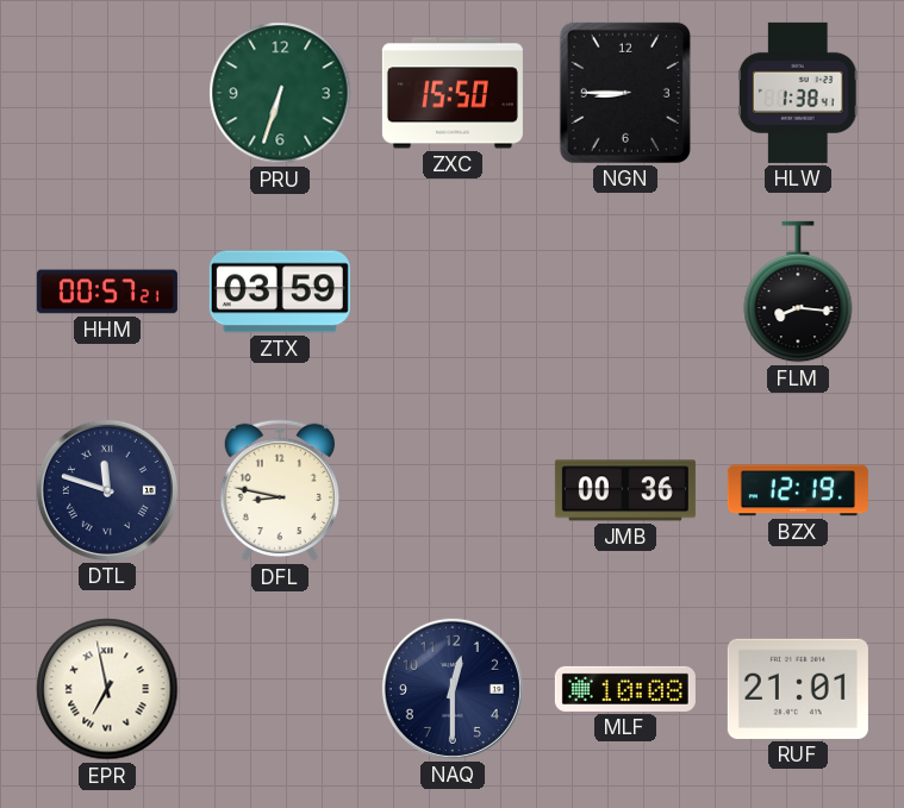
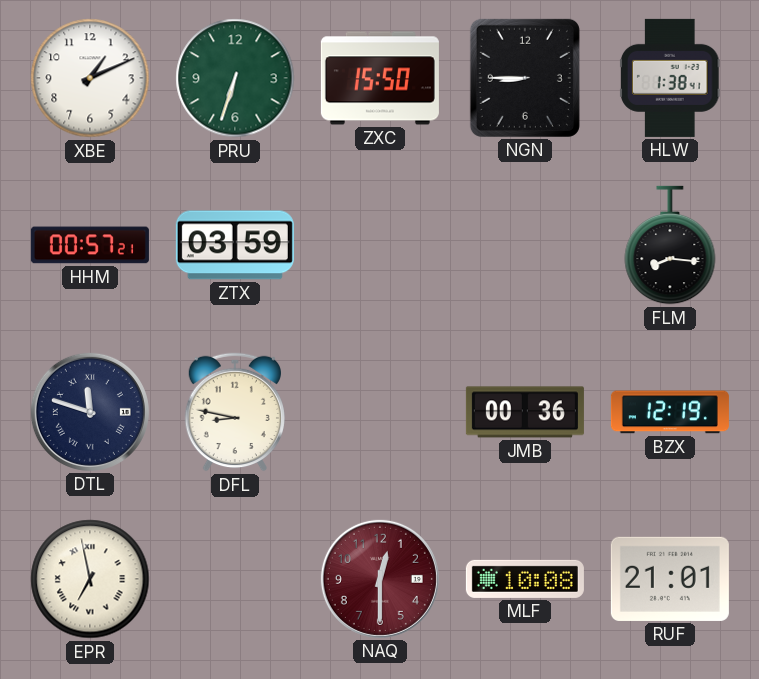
XBE: none -> 1:11
NAQ dial: navy -> burgundy
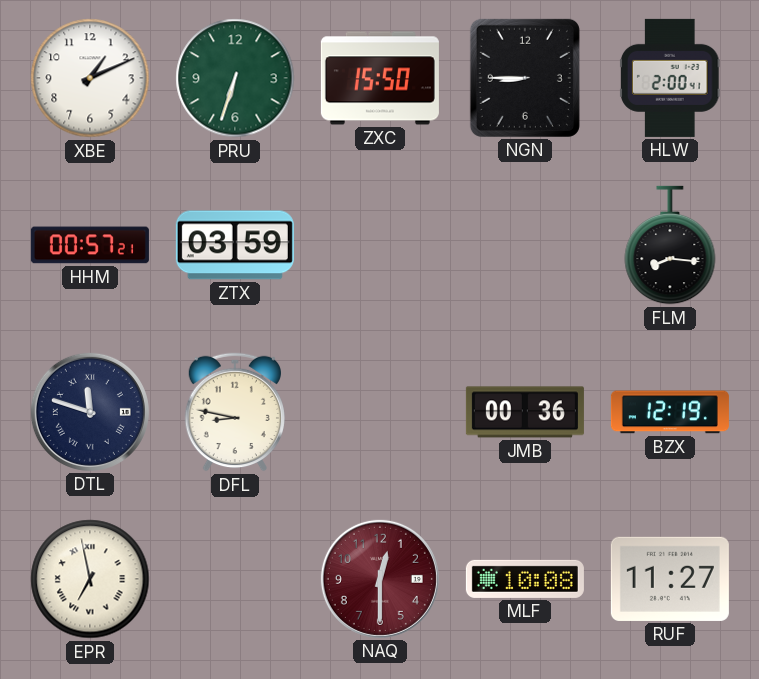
HLW: 1:38 -> 2:00
RUF: 21:01 -> 11:27
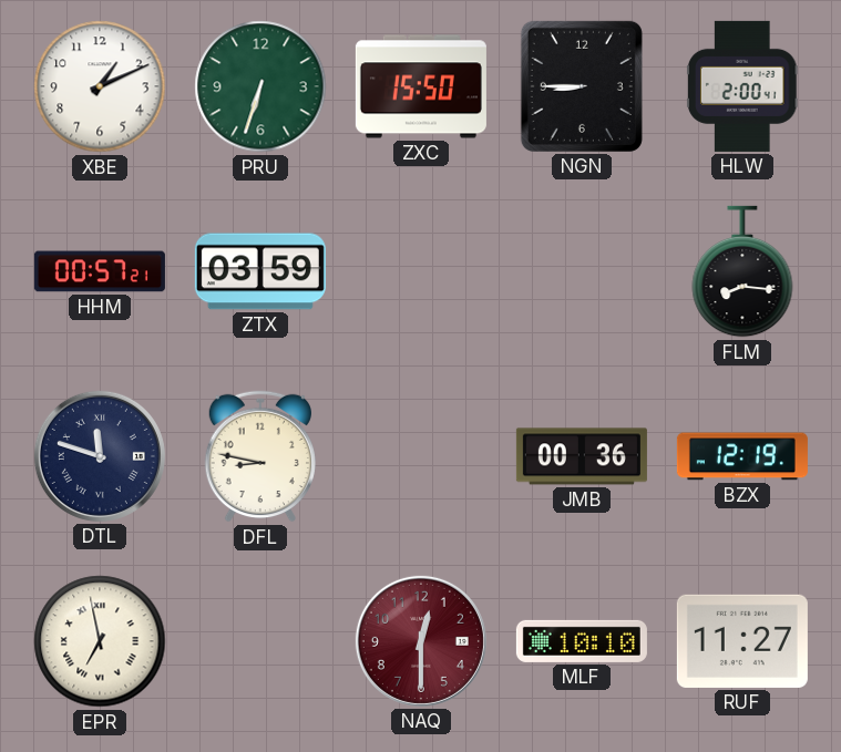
MLF: 10:08 -> 10:10
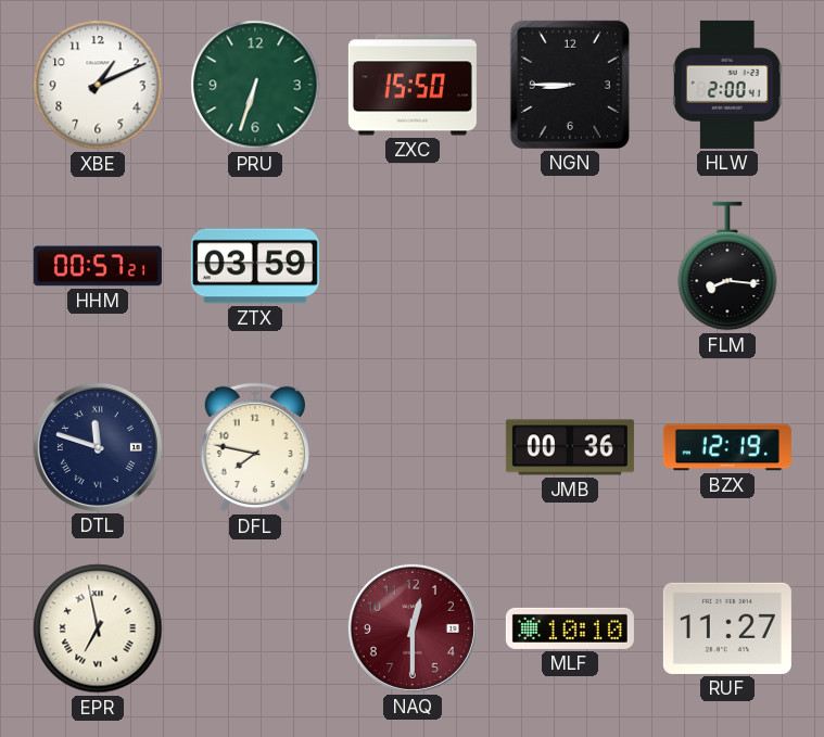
DFL: 8:47 -> 7:47
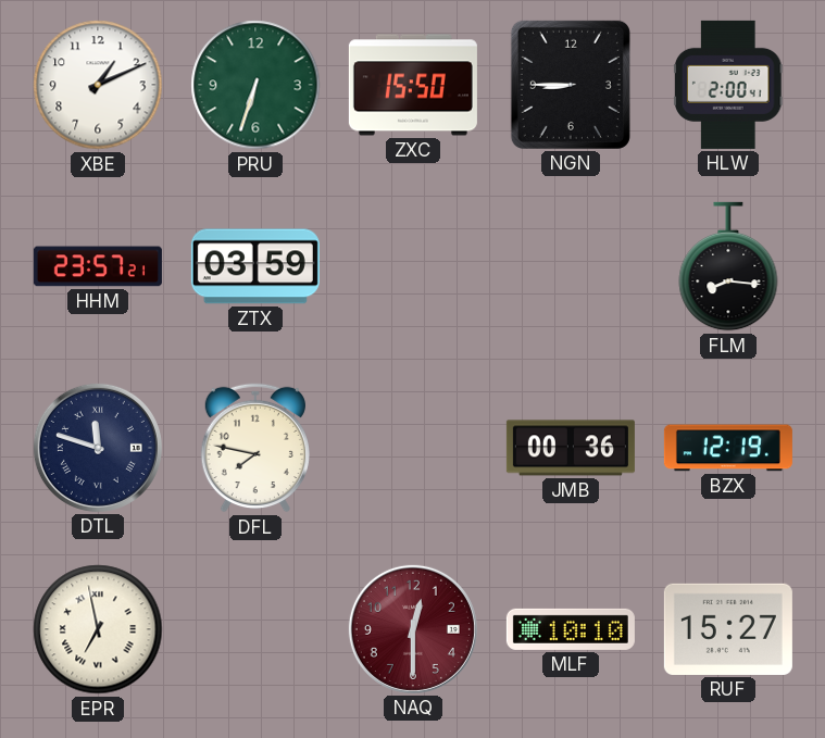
HHM: 00:57 -> 23:57
RUF: 11:27 -> 15:27
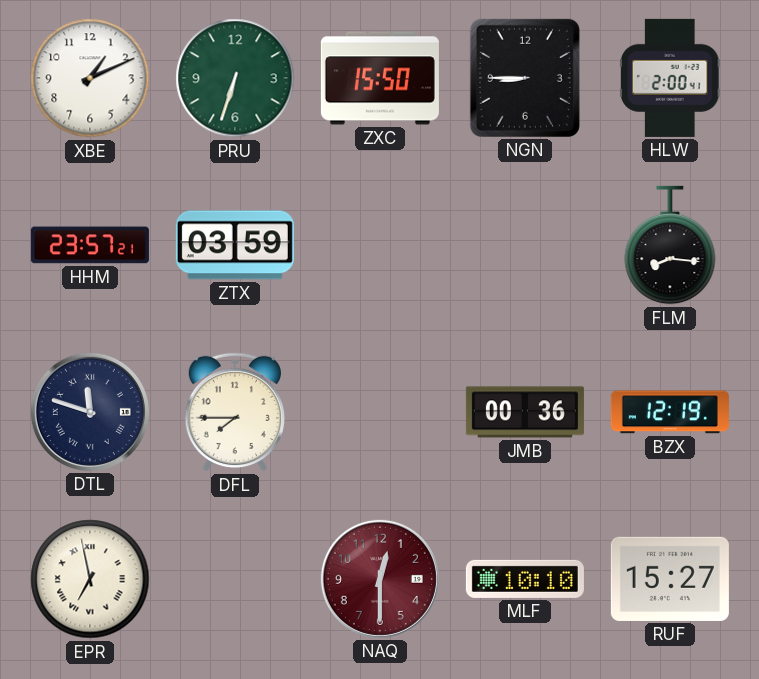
DFL: 7:47 -> 7:45
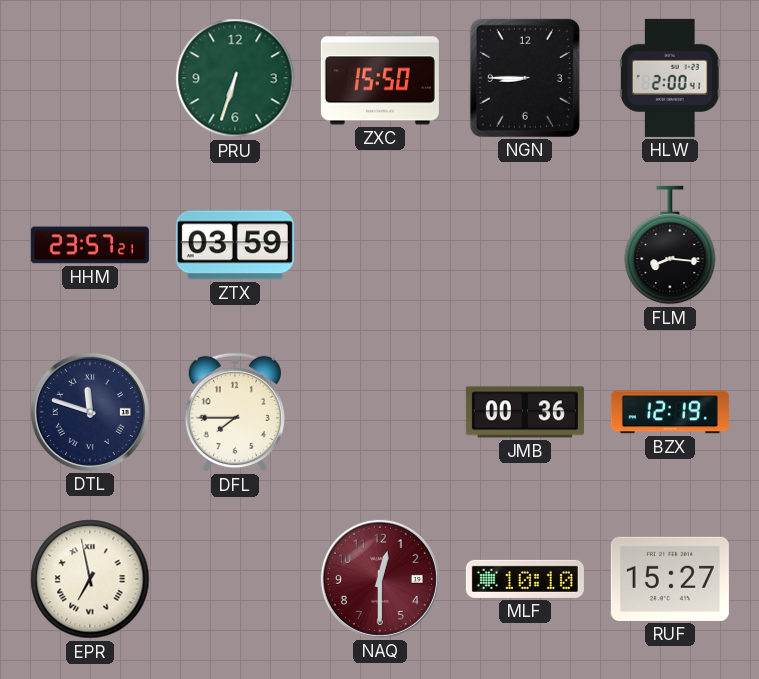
XBE: 1:11 -> none
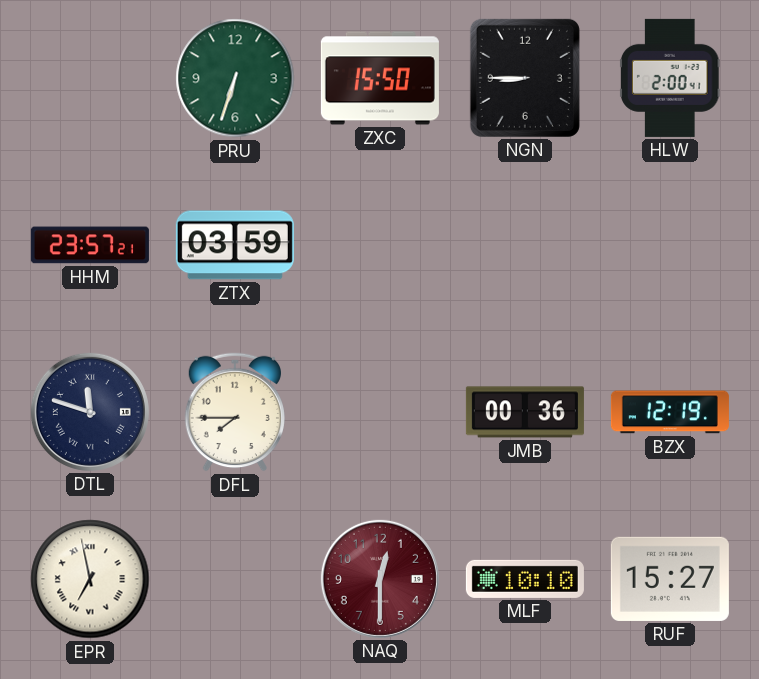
FLM: 8:16 -> none
